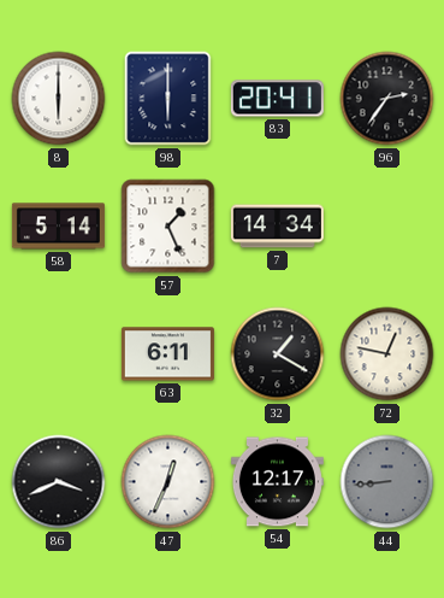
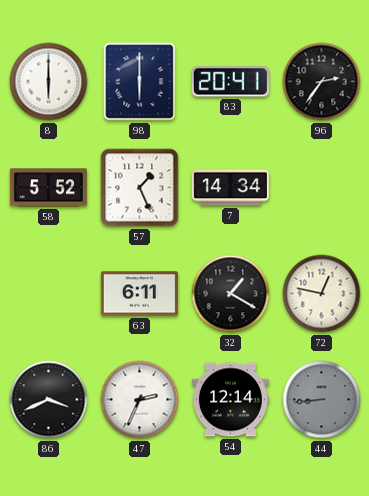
58: 5:14 -> 5:52
47: 12:34 -> 2:34
54: 12:17 -> 12:14
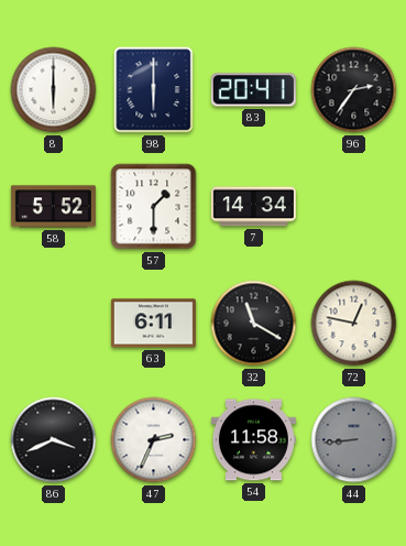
57: 1:26 -> 1:30
32: 1:20 -> 11:20
54: 12:14 -> 11:58
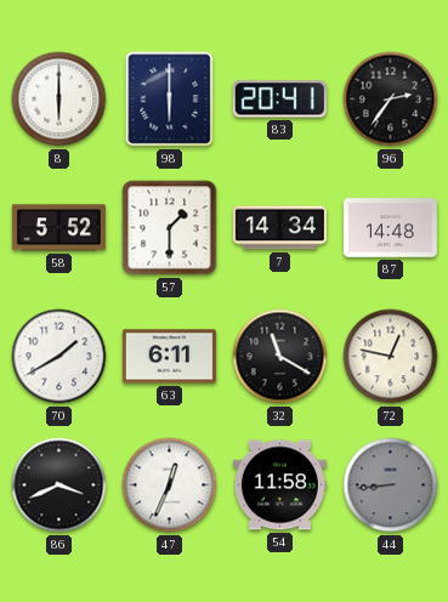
87: none -> 14:48
70: none -> 1:40
47: 2:34 -> 12:34
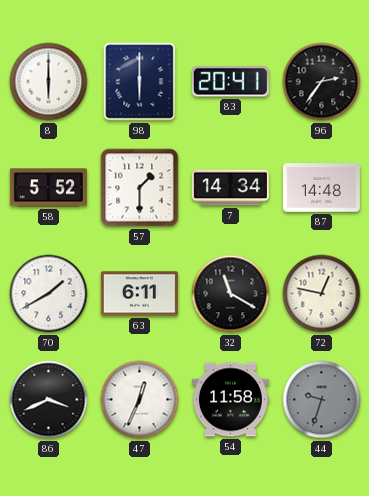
44: 8:44 -> 9:33
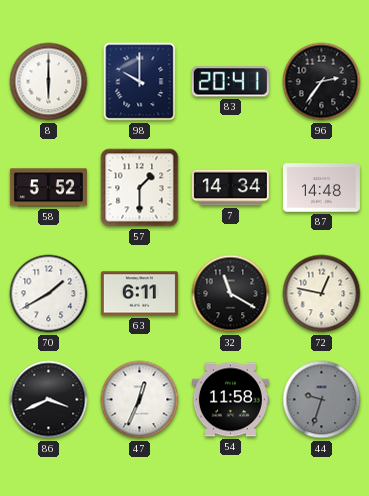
98: 6:00 -> 10:00
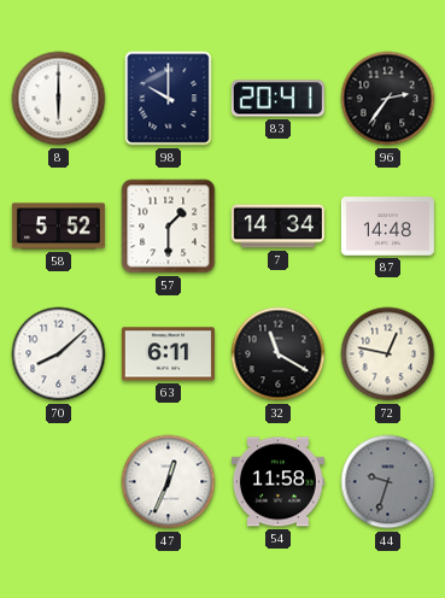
70: 1:40 -> 8:08
86: 3:41 -> none
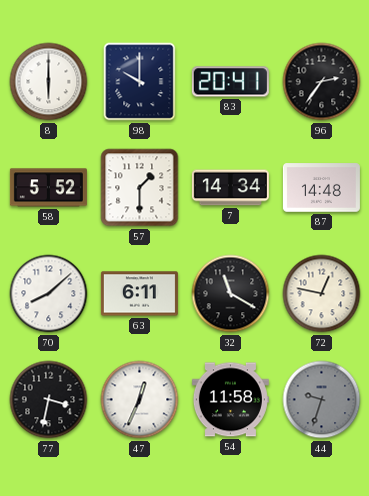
77: none -> 3:32
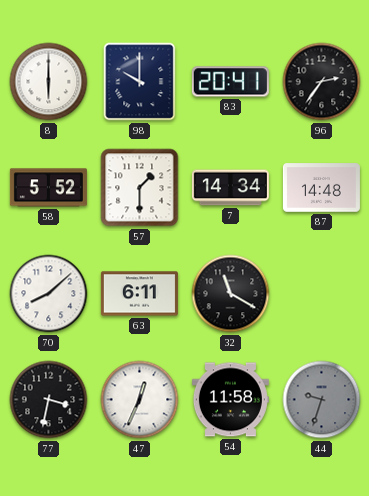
72: 12:47 -> none
